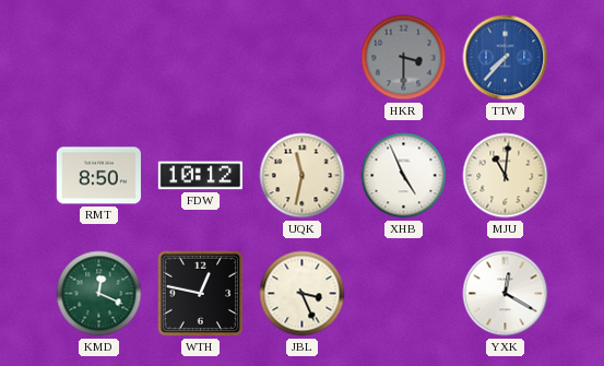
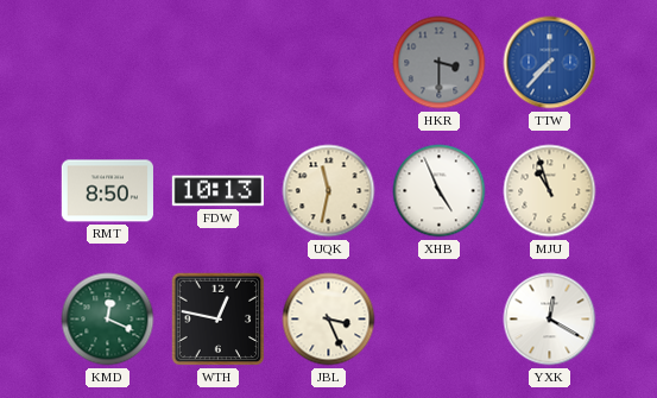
FDW: 10:12 -> 10:13
MJU: 11:01 -> 10:57
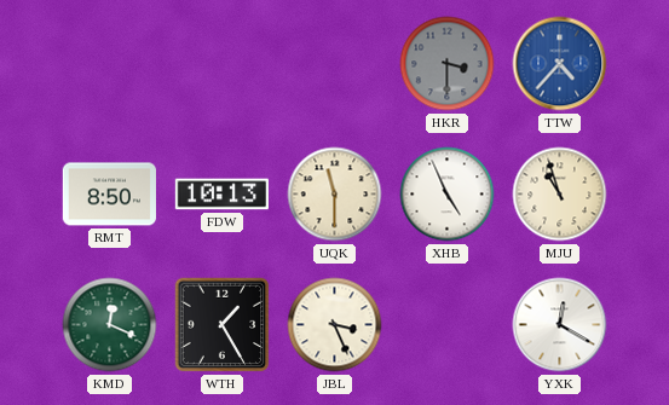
TTW: 7:37 -> 4:37
UQK: 11:32 -> 11:30
WTH: 12:47 -> 1:25
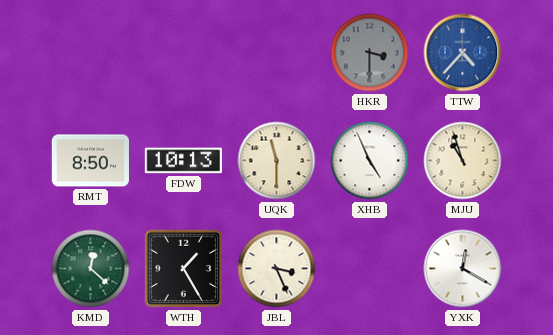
KMD: 12:19 -> 12:22
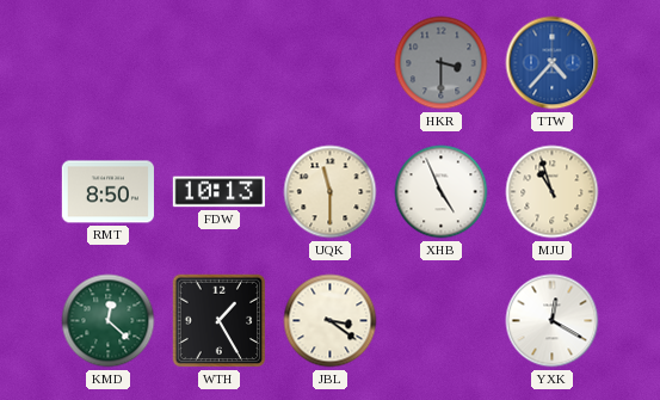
JBL: 3:26 -> 3:21
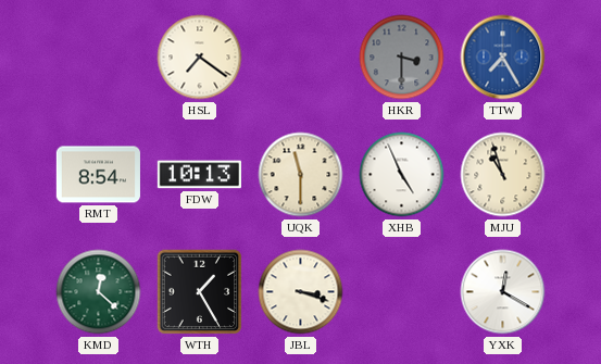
HSL: none -> 7:21
TTW: 4:37 -> 7:25
RMT: 8:50 -> 8:54
JBL: 3:21 -> 3:18
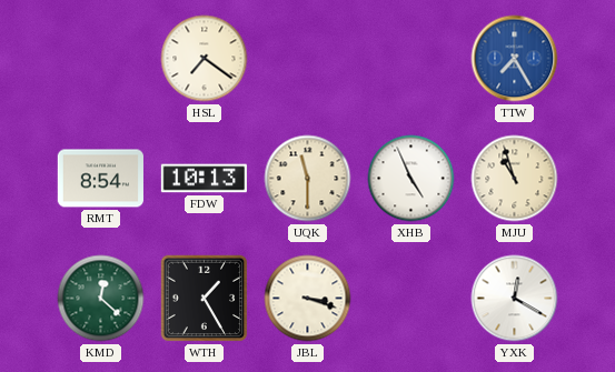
HKR: 3:30 -> none
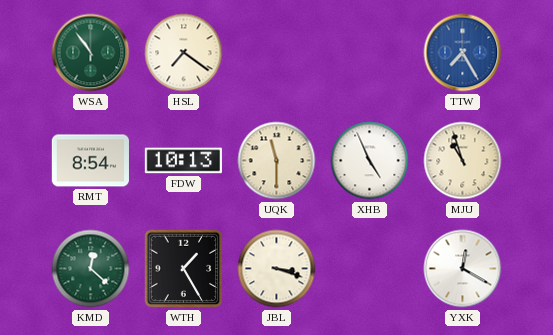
WSA: none -> 10:54
